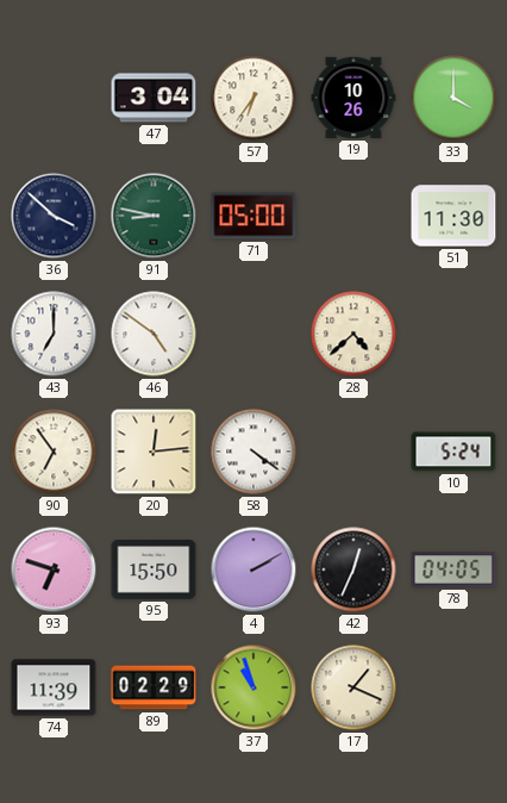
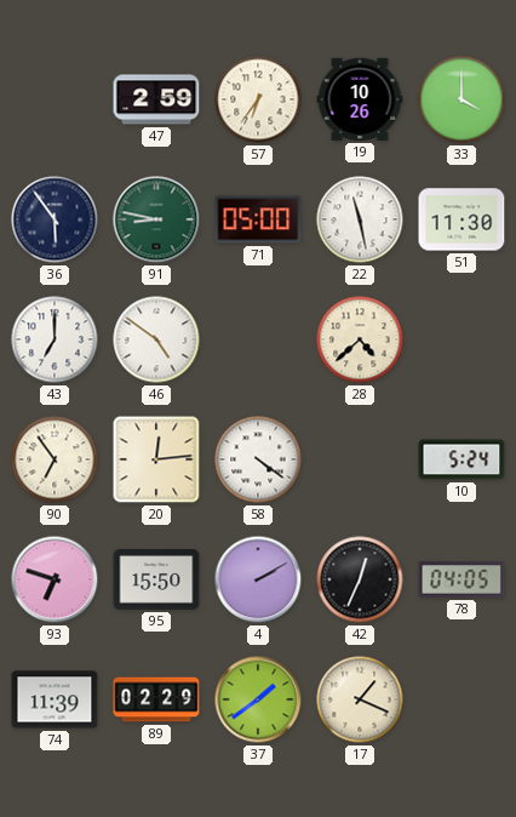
47: 3:04 -> 2:59
36: 3:52 -> 5:54
22: none -> 11:28
37: 10:57 -> 1:39
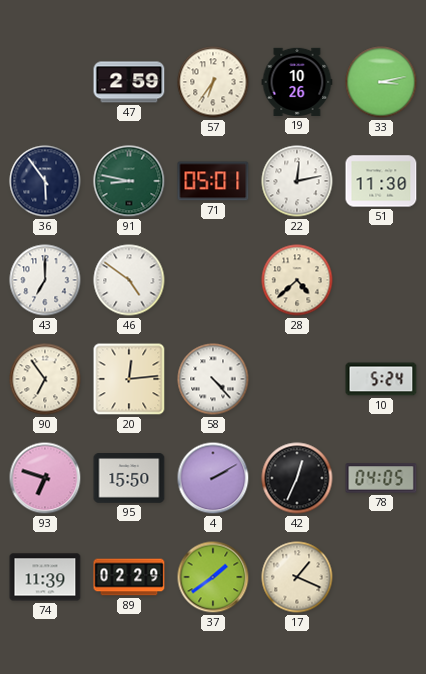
33: 4:00 -> 3:13
71: 05:00 -> 05:01
22: 11:28 -> 12:13
58: 4:21 -> 4:23
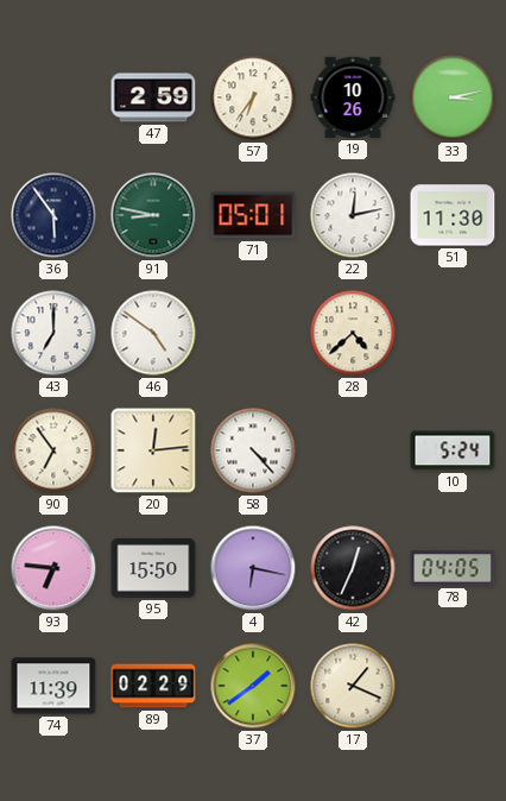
93: 6:48 -> 6:46
4: 2:10 -> 6:17
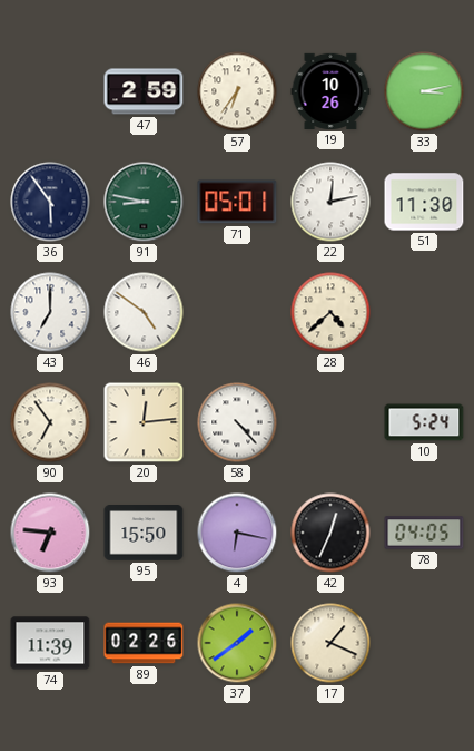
89: 02:29 -> 02:26
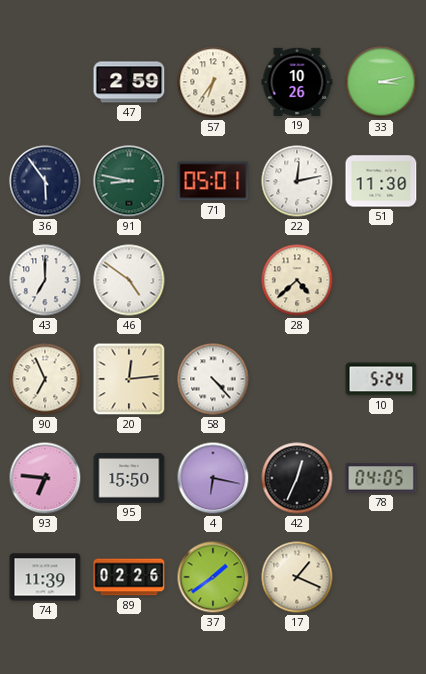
90: 6:54 -> 6:56
